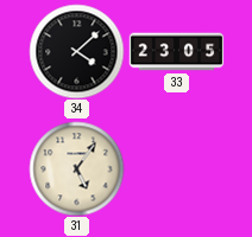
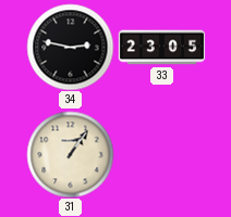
34: 4:08 -> 2:47
31: 5:06 -> 1:06
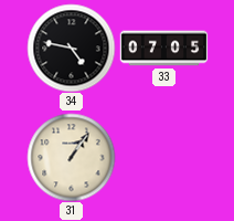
34: 2:47 -> 4:47
33: 23:05 -> 07:05
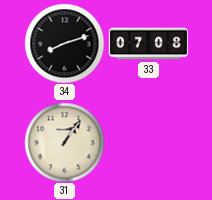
34: 4:47 -> 8:12
33: 07:05 -> 07:08
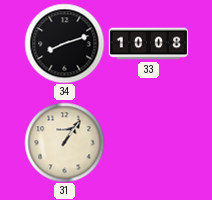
33: 07:08 -> 10:08
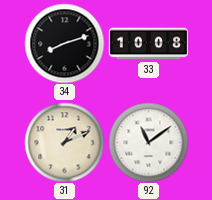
31: 1:06 -> 1:11
92: none -> 11:09
